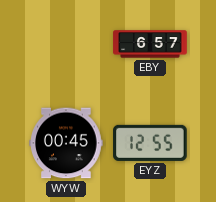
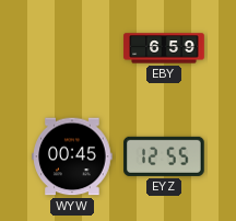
EBY: 6:57 -> 6:59
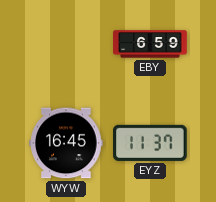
WYW: 00:45 -> 16:45
EYZ: 12:55 -> 11:37
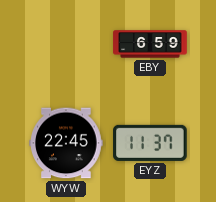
WYW: 16:45 -> 22:45
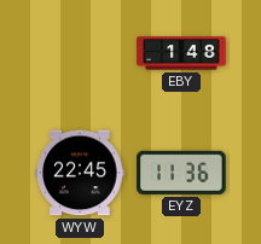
EBY: 6:59 -> 1:48
EYZ: 11:37 -> 11:36
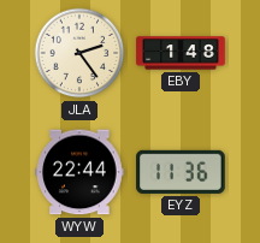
JLA: none -> 2:24
WYW: 22:45 -> 22:44
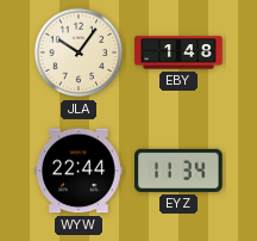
JLA: 2:24 -> 10:06
EYZ: 11:36 -> 11:34
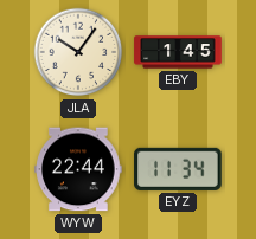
EBY: 1:48 -> 1:45
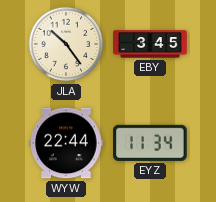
JLA: 10:06 -> 10:24
EBY: 1:45 -> 3:45
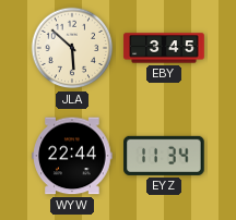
JLA: 10:24 -> 5:52
